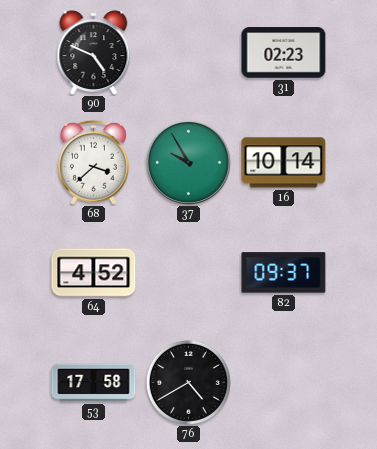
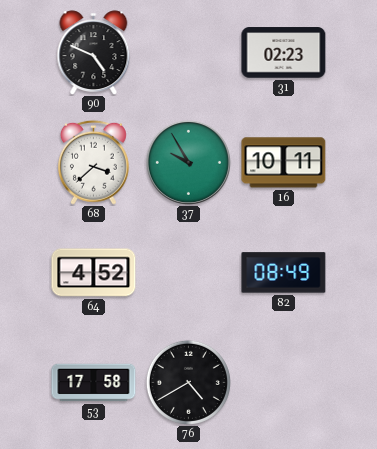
16: 10:14 -> 10:11
82: 09:37 -> 08:49
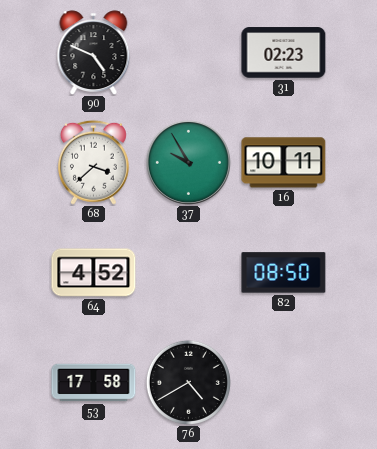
82: 08:49 -> 08:50
